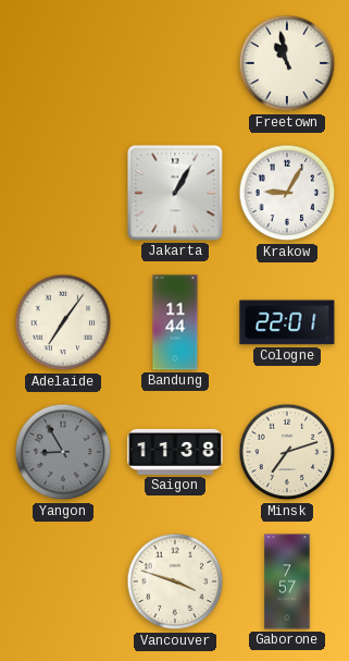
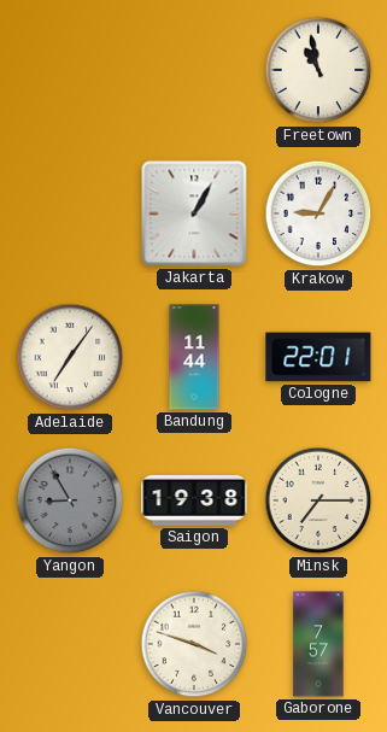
Saigon: 11:38 -> 19:38
Minsk: 7:12 -> 7:15
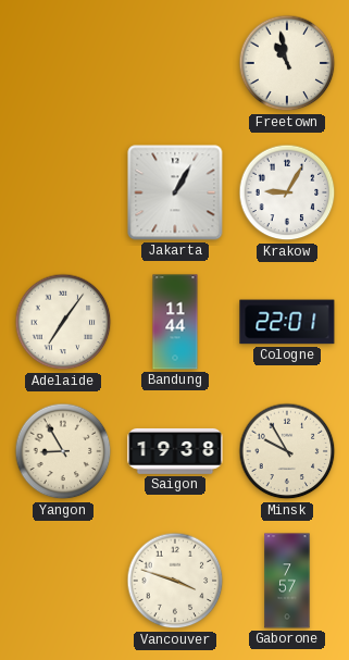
Yangon dial: grey -> cream
Minsk: 7:15 -> 9:55
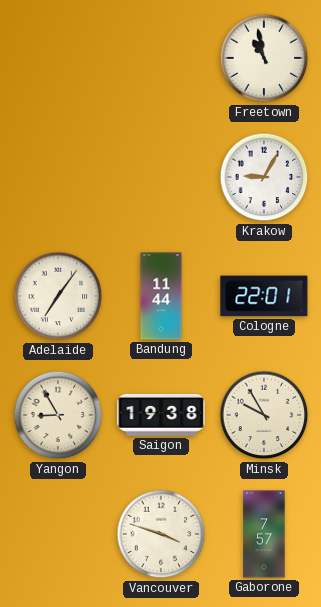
Jakarta: 1:05 -> none
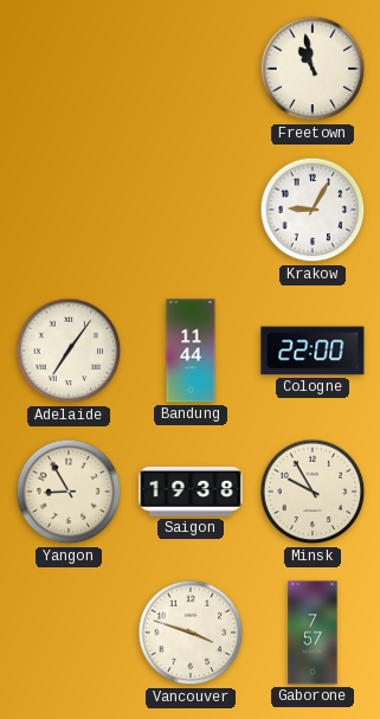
Cologne: 22:01 -> 22:00
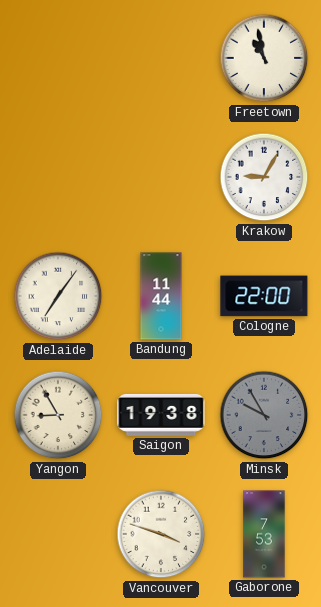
Minsk dial: cream -> grey
Gaborone: 7:57 -> 7:53
